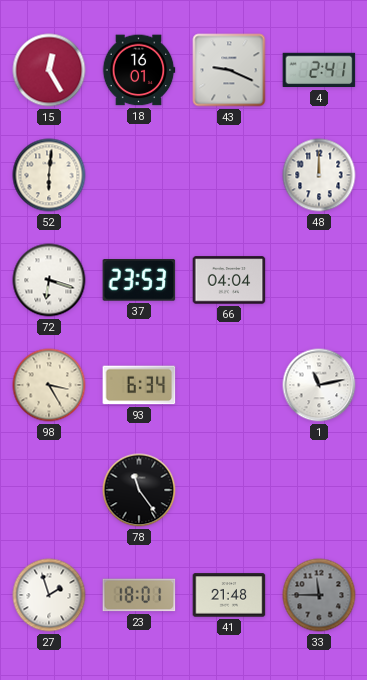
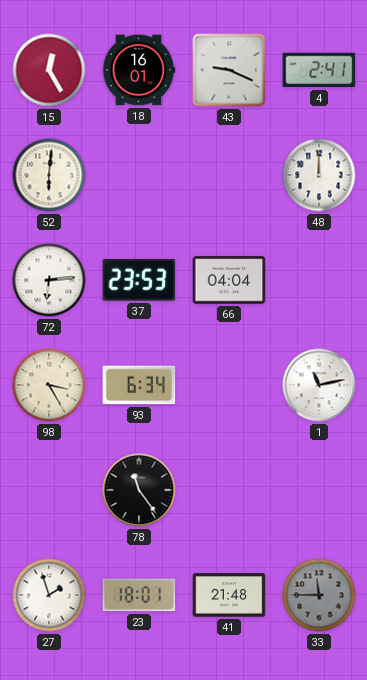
72: 6:18 -> 6:14
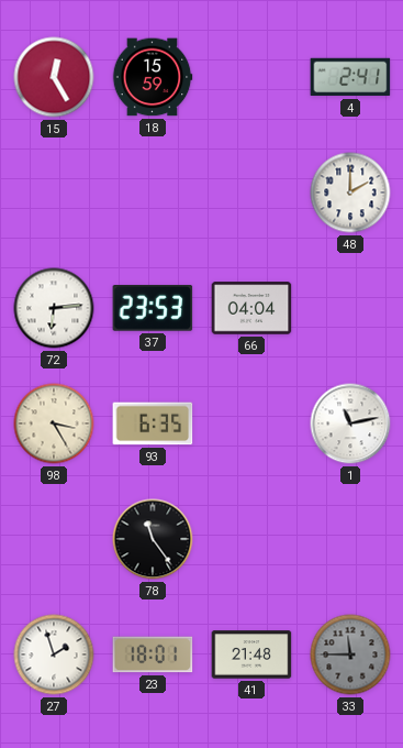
18: 16:01 -> 15:59
43: 9:19 -> none
52: 6:01 -> none
48: 12:00 -> 2:00
93: 6:34 -> 6:35
